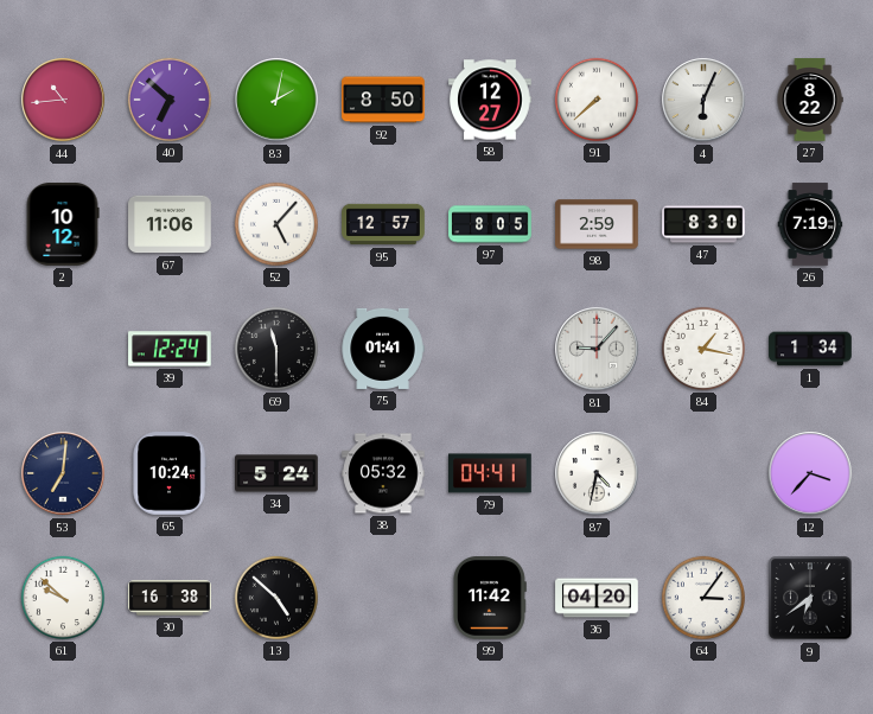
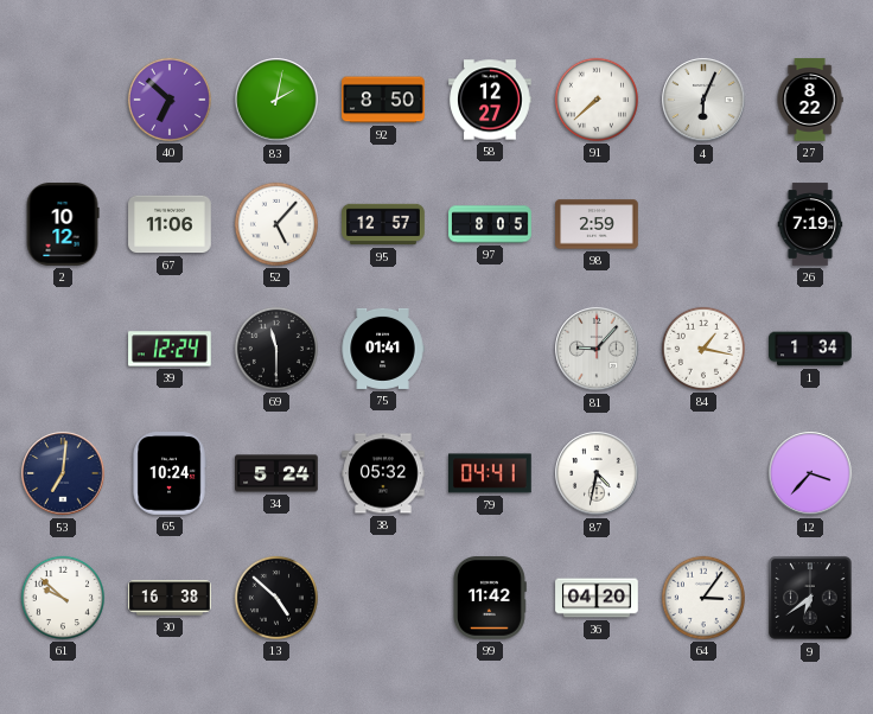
44: 10:44 -> none
47: 8:30 -> none
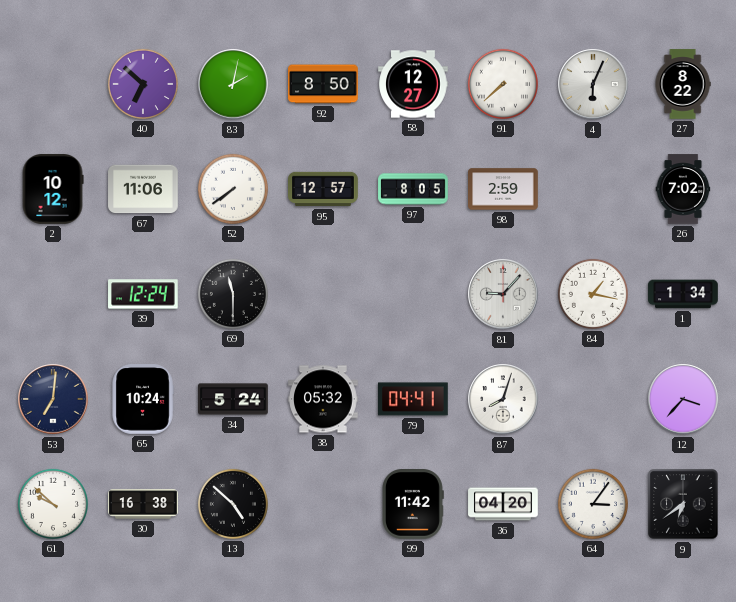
52: 5:07 -> 7:39
26: 7:19 -> 7:02
75: 01:41 -> none
87: 4:32 -> 8:03
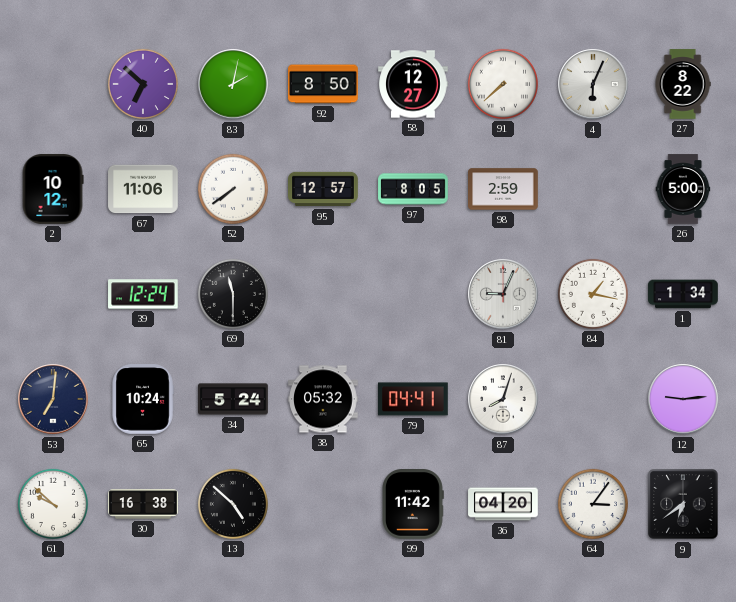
26: 7:02 -> 5:00
81: 9:07 -> 9:04
12: 3:37 -> 9:14
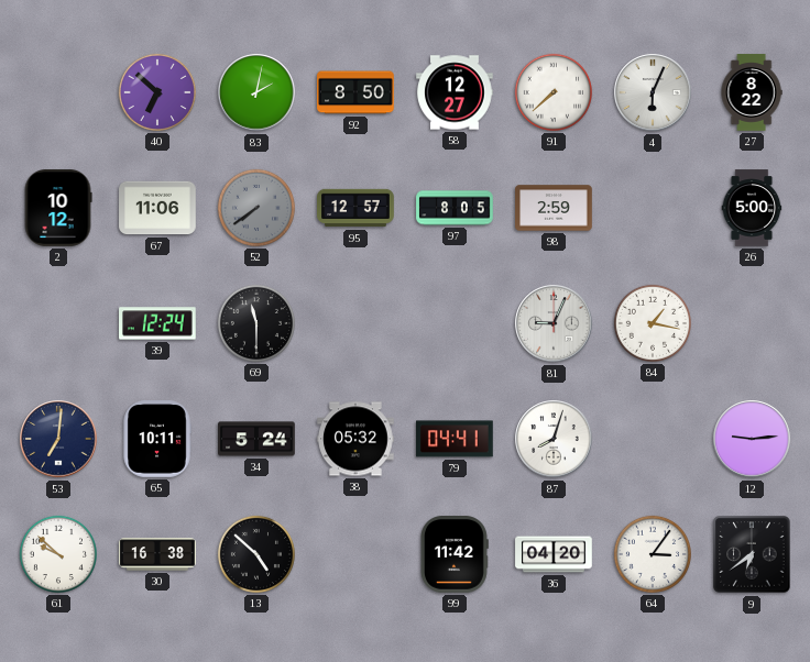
52 dial: white -> grey
1: 1:34 -> none
65: 10:24 -> 10:11
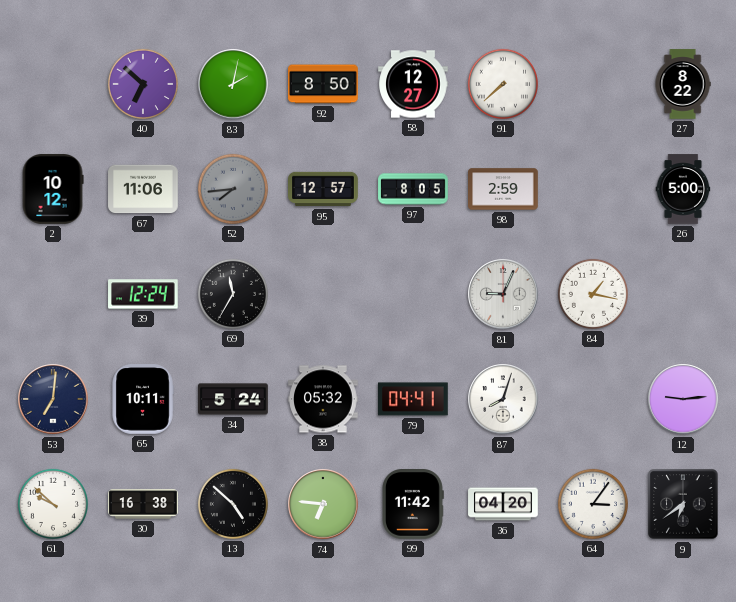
4: 6:04 -> none
52: 7:39 -> 7:44
69: 11:30 -> 11:35
74: none -> 6:46
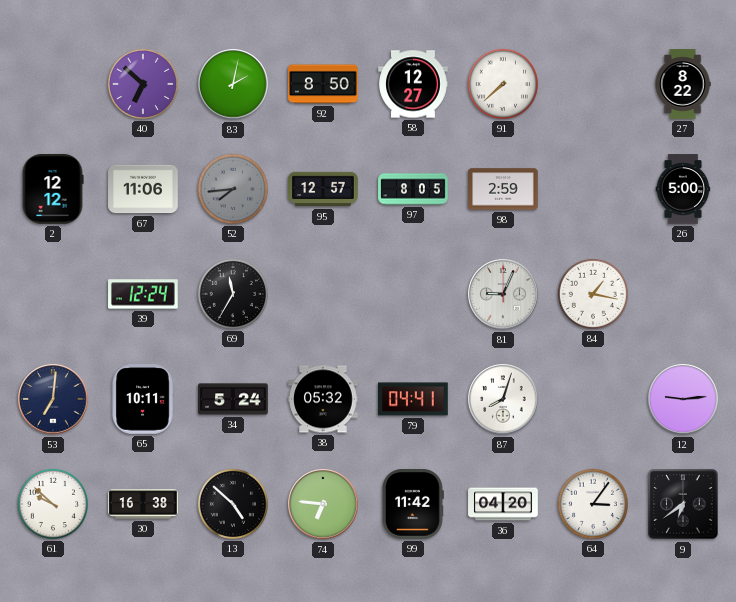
2: 10:12 -> 12:12
